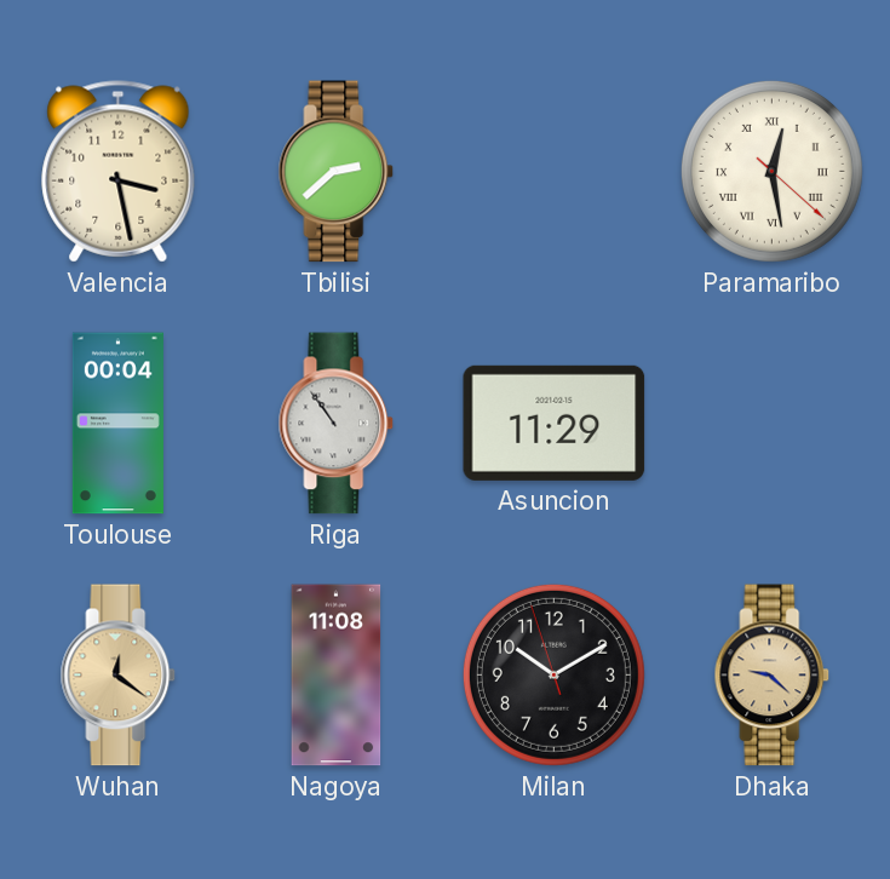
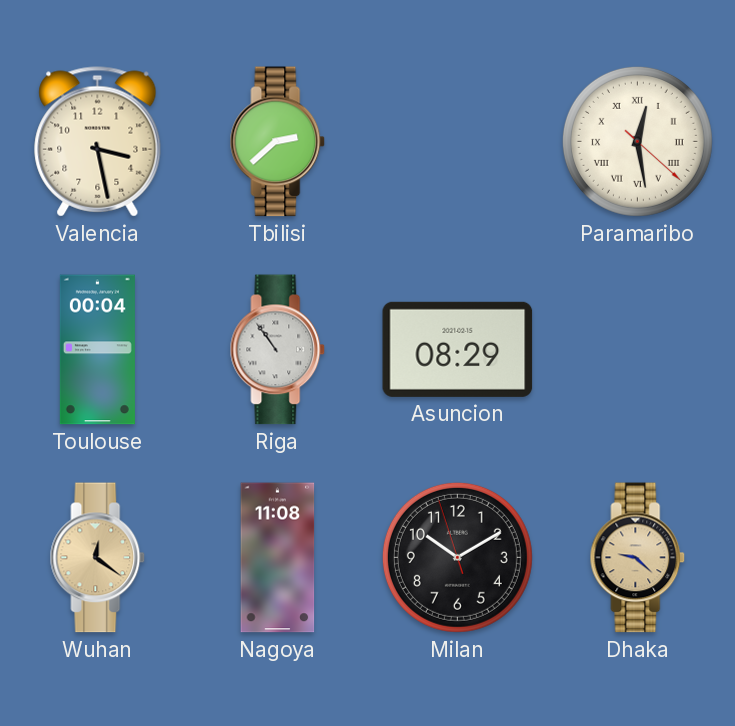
Asuncion: 11:29 -> 08:29
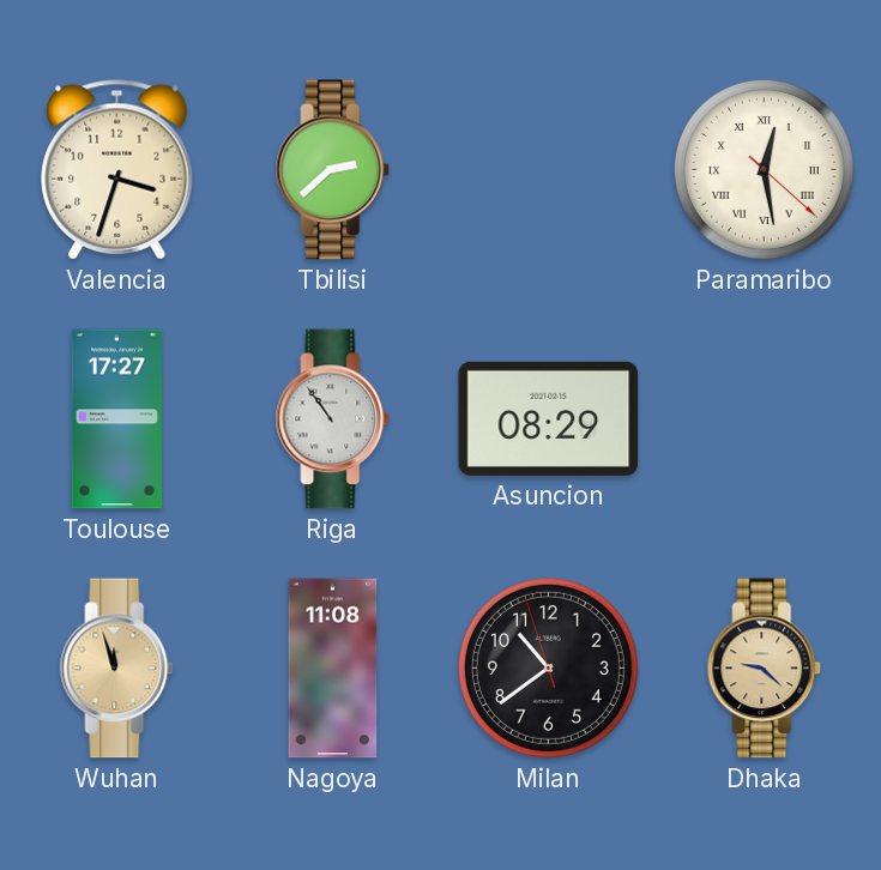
Valencia: 3:28 -> 3:33
Toulouse: 00:04 -> 17:27
Wuhan: 12:21 -> 11:57
Milan: 10:09 -> 10:38
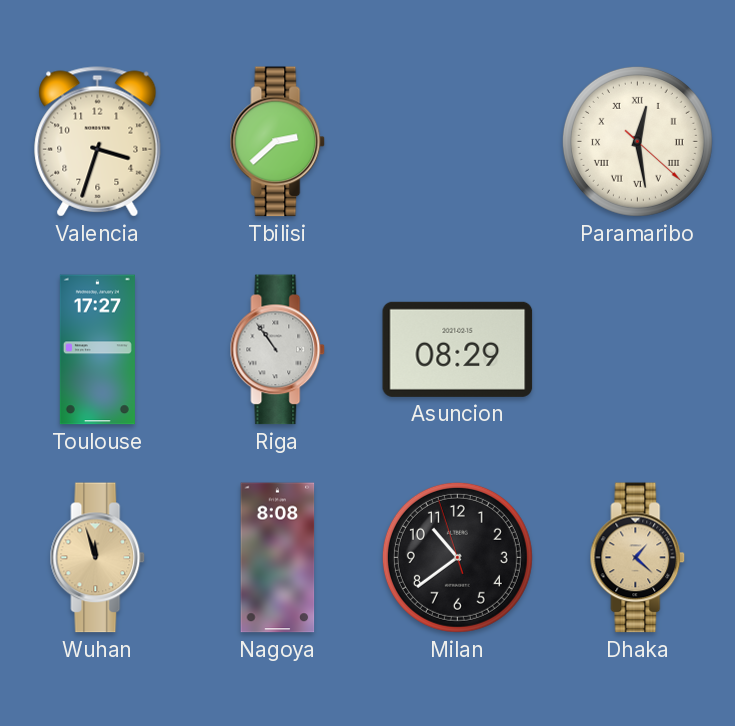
Nagoya: 11:08 -> 8:08
Dhaka: 9:22 -> 1:22
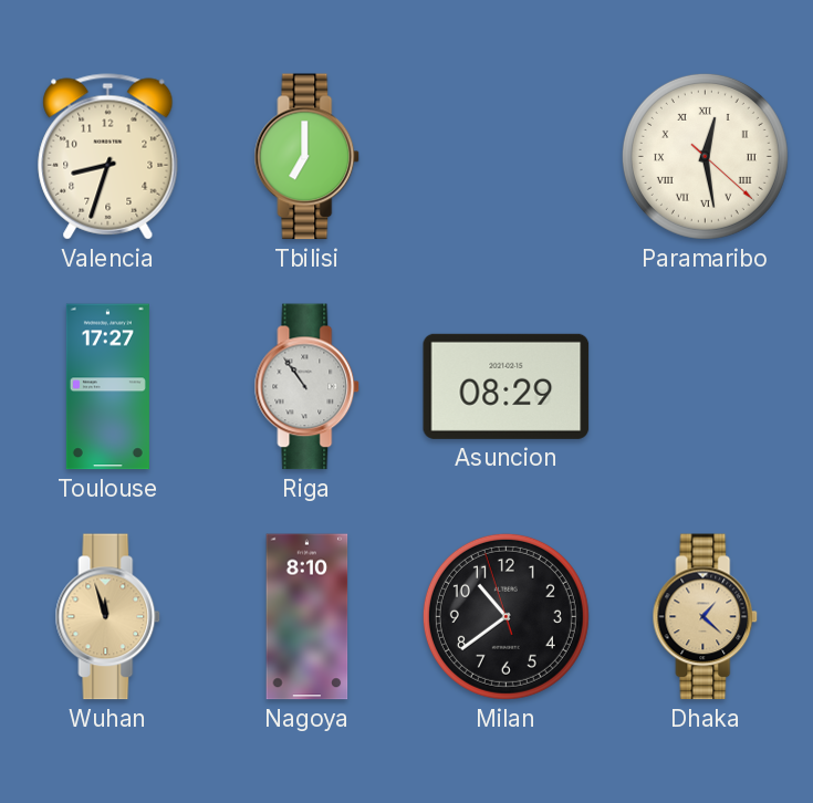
Valencia: 3:33 -> 8:33
Tbilisi: 2:38 -> 7:00
Nagoya: 8:08 -> 8:10
